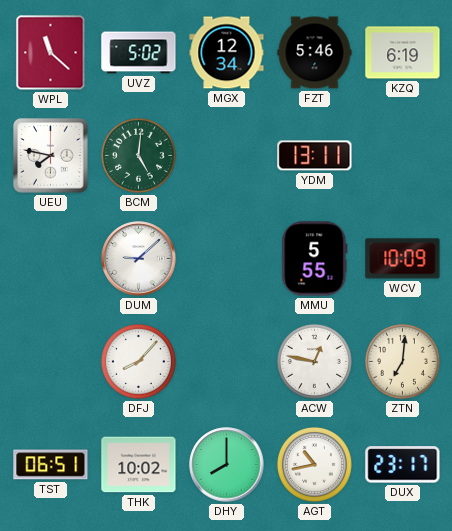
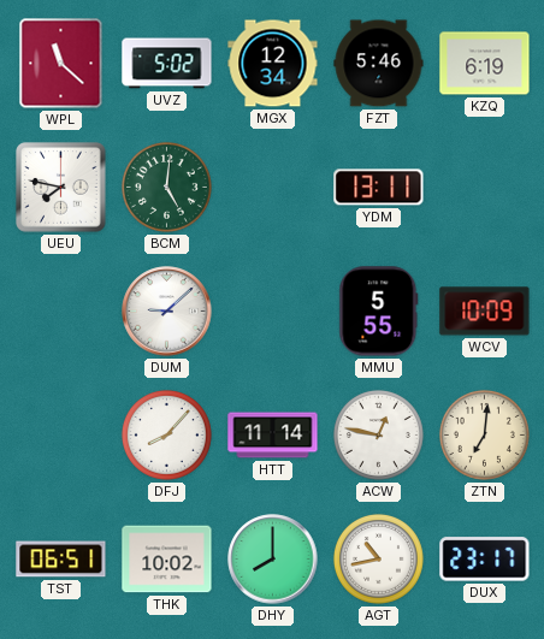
HTT: none -> 11:14
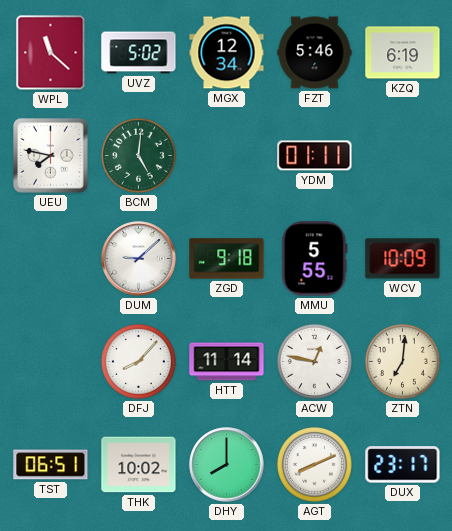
YDM: 13:11 -> 01:11
ZGD: none -> 9:18
AGT: 10:43 -> 8:11
